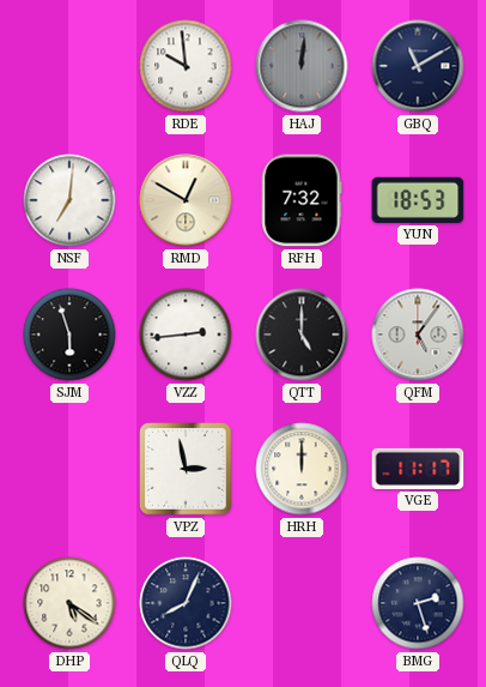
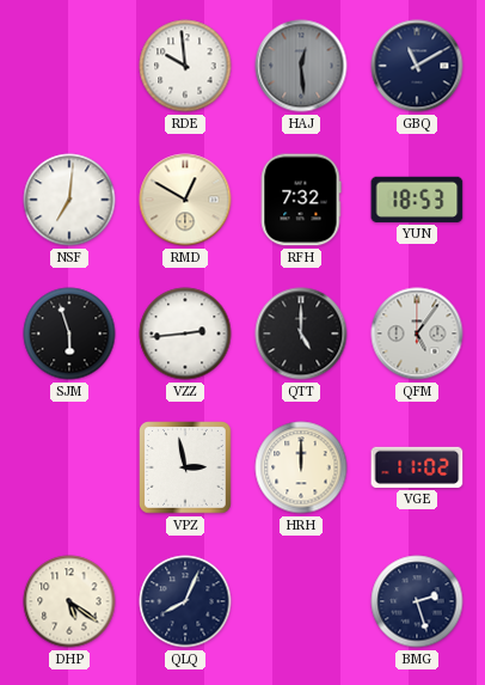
HAJ: 12:01 -> 12:29
VGE: 11:17 -> 11:02
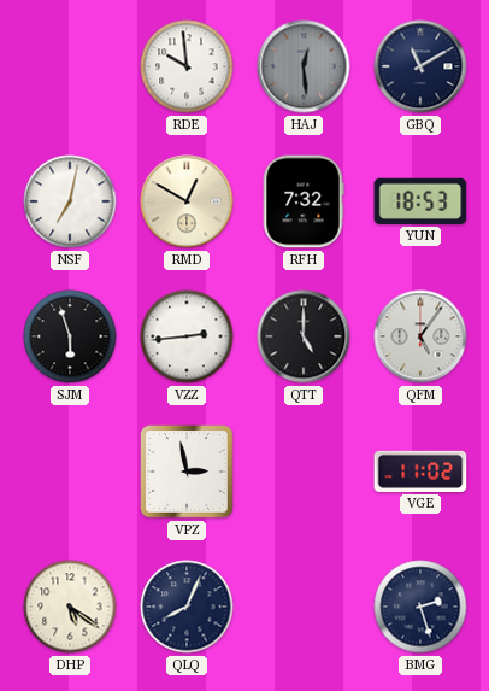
NSF: 7:01 -> 7:02
HRH: 12:00 -> none
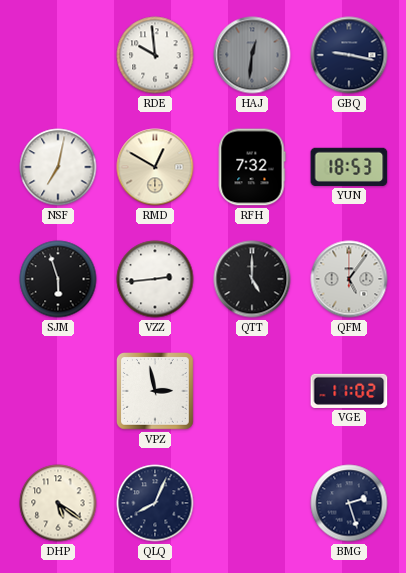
HAJ: 12:29 -> 12:31
GBQ: 11:10 -> 9:17
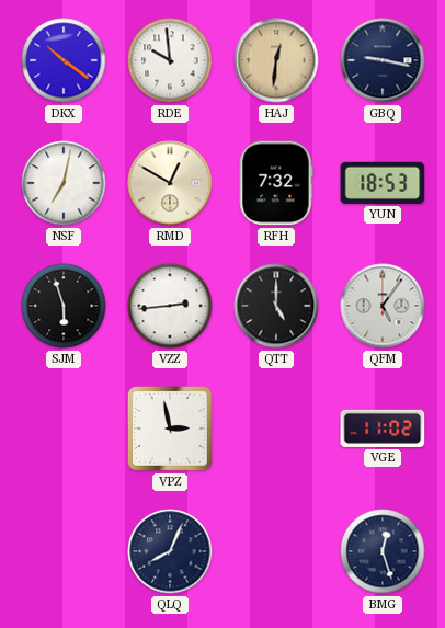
DKX: none -> 10:21
HAJ dial: grey -> champagne
DHP: 5:21 -> none
BMG: 2:27 -> 12:27
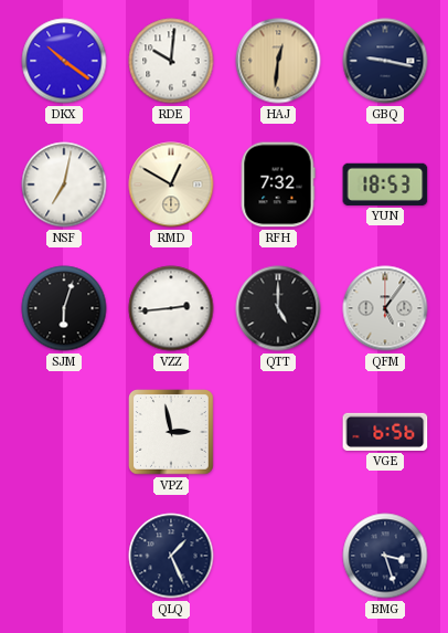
RDE: 9:59 -> 10:01
SJM: 5:57 -> 6:03
VGE: 11:02 -> 6:56
QLQ: 8:04 -> 1:26
BMG: 12:27 -> 3:27
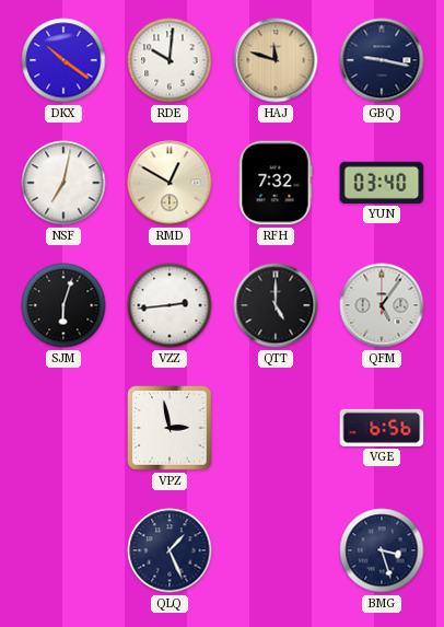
HAJ: 12:31 -> 11:48
YUN: 18:53 -> 03:40
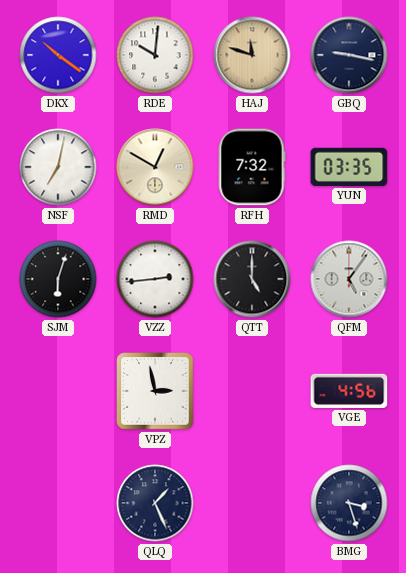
YUN: 03:40 -> 03:35
VGE: 6:56 -> 4:56
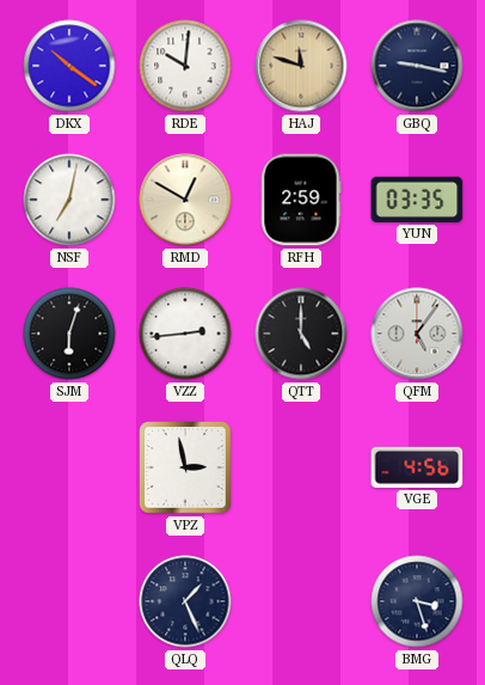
RFH: 7:32 -> 2:59
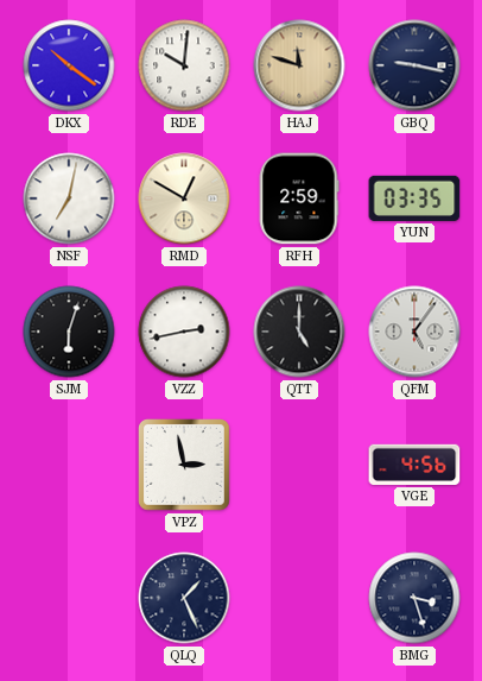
VZZ: 2:44 -> 2:43
